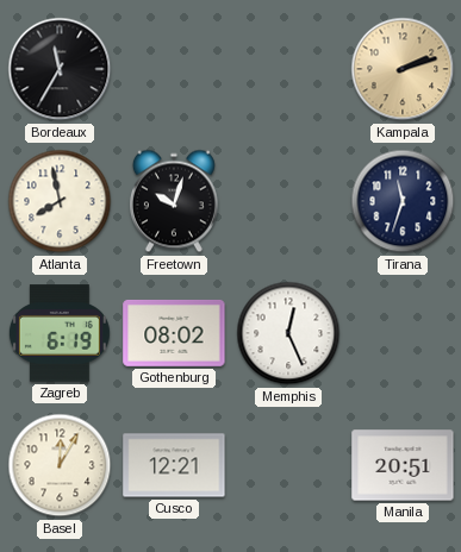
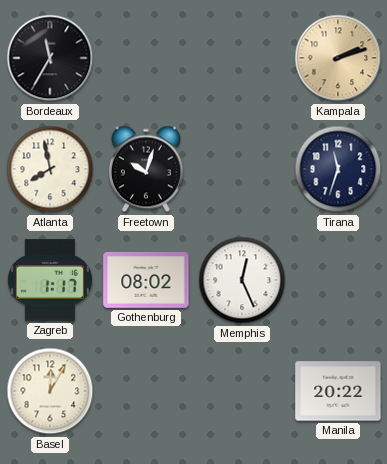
Zagreb: 6:19 -> 1:17
Cusco: 12:21 -> none
Manila: 20:51 -> 20:22
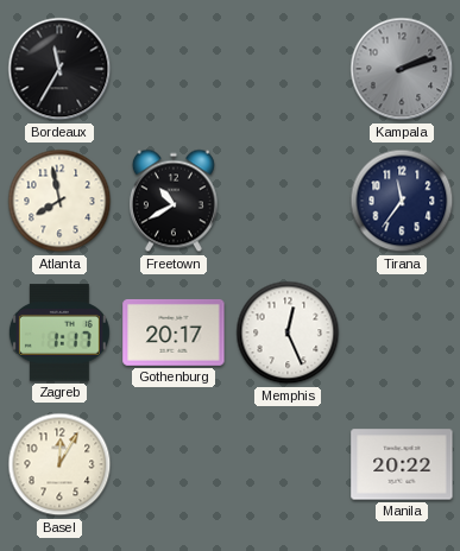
Kampala dial: champagne -> grey
Freetown: 10:03 -> 10:40
Tirana: 11:33 -> 11:36
Gothenburg: 08:02 -> 20:17
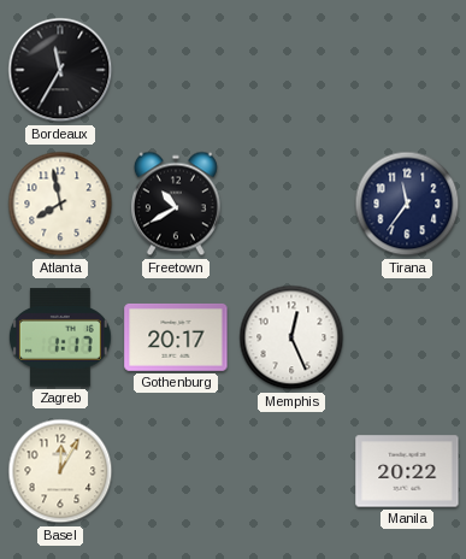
Kampala: 2:12 -> none
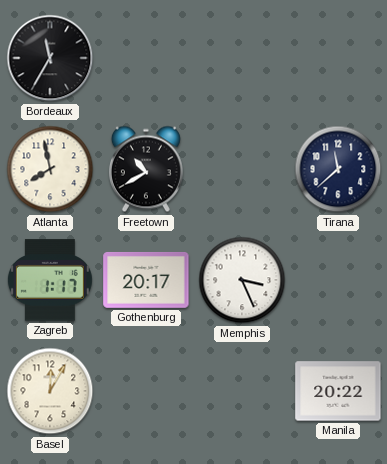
Tirana: 11:36 -> 11:38
Memphis: 12:26 -> 3:26
